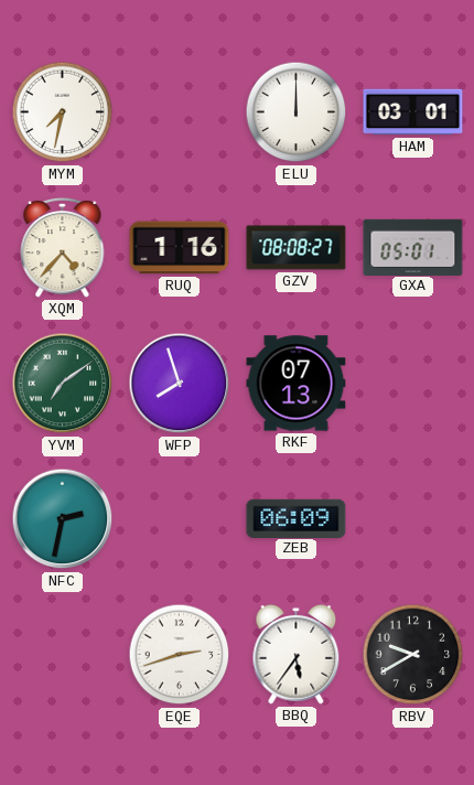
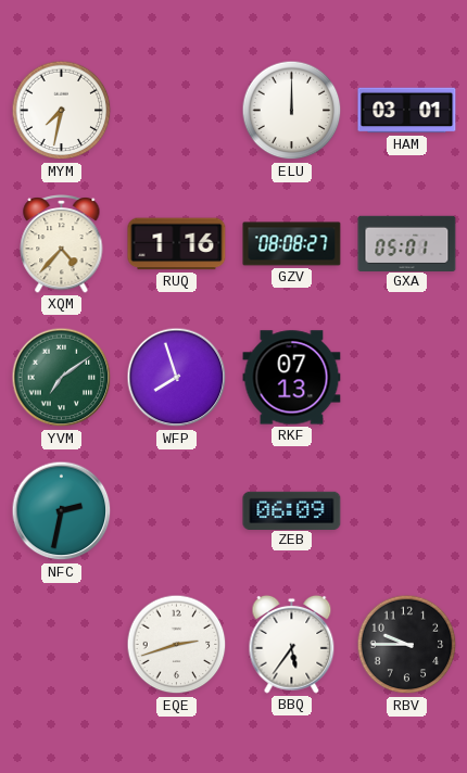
RBV: 9:40 -> 9:45
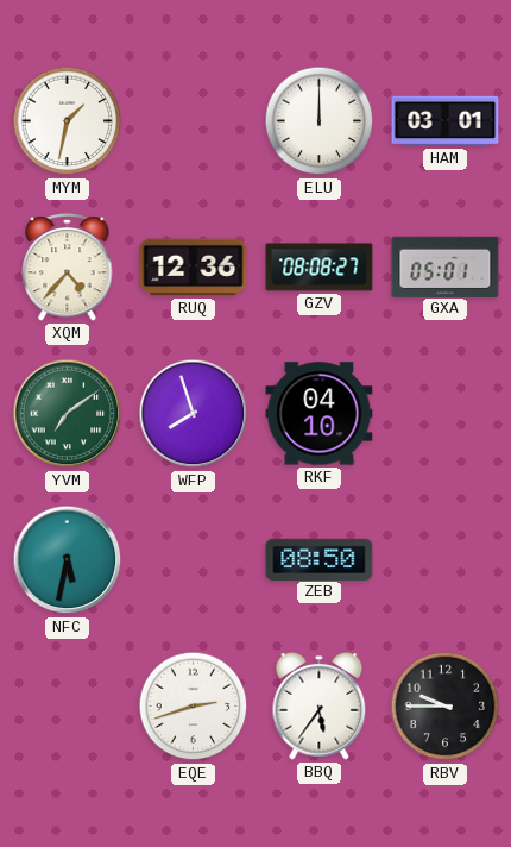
MYM: 7:32 -> 1:32
RUQ: 1:16 -> 12:36
RKF: 07:13 -> 04:10
NFC: 2:32 -> 5:32
ZEB: 06:09 -> 08:50
